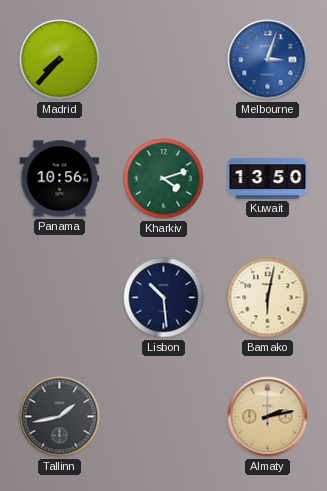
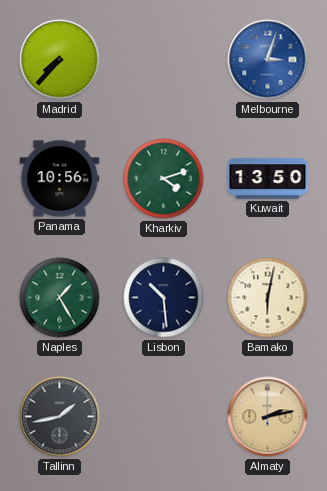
Naples: none -> 1:25
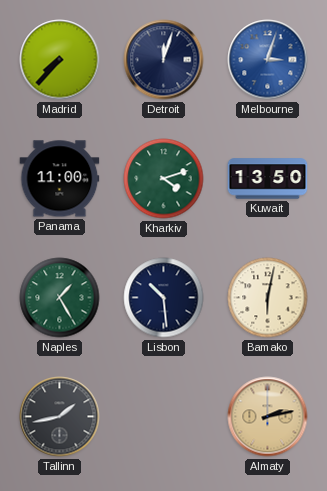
Detroit: none -> 12:03
Panama: 10:56 -> 11:00
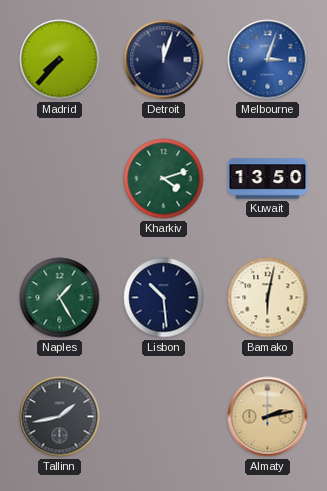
Panama: 11:00 -> none
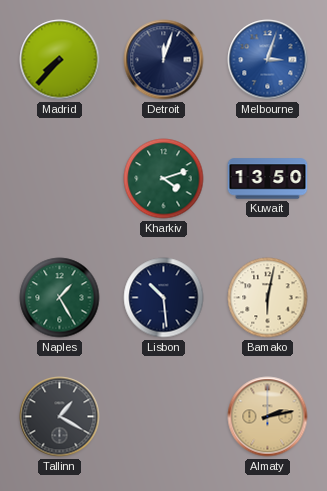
Tallinn: 1:43 -> 1:20
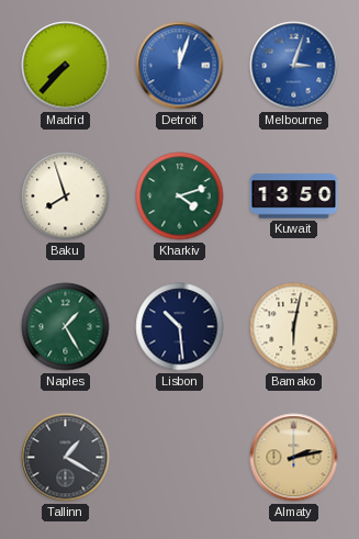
Detroit dial: navy -> blue
Baku: none -> 7:57
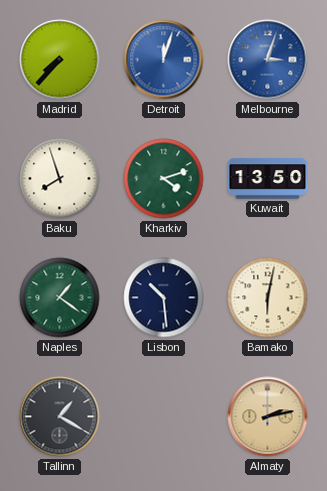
Naples: 1:25 -> 1:21
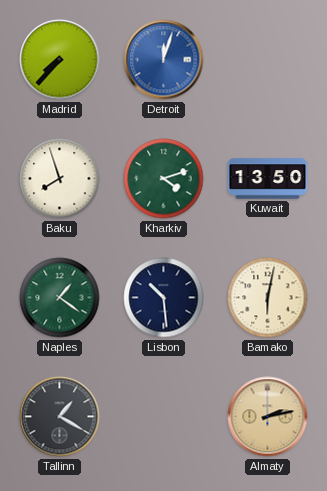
Melbourne: 3:03 -> none
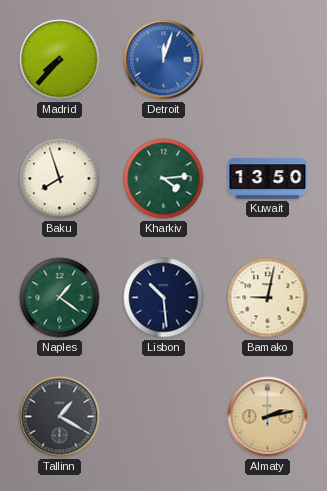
Kharkiv: 4:12 -> 4:14
Bamako: 6:02 -> 9:02
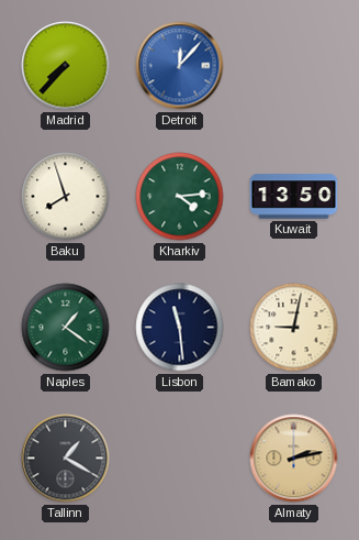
Detroit: 12:03 -> 12:07
Lisbon: 10:29 -> 11:29
